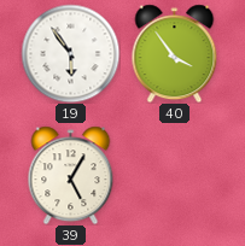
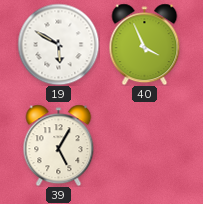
19: 5:54 -> 5:50
40: 3:54 -> 3:56
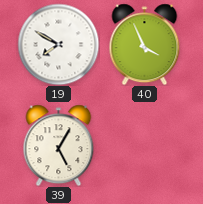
19: 5:50 -> 7:50
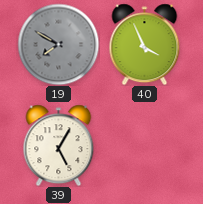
19 dial: white -> grey
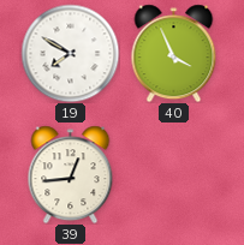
19 dial: grey -> white
39: 5:05 -> 12:44
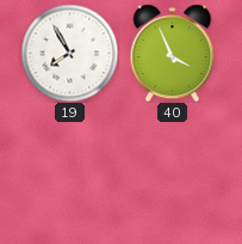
19: 7:50 -> 7:55
39: 12:44 -> none
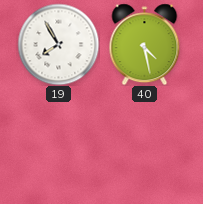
40: 3:56 -> 4:28
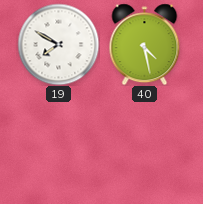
19: 7:55 -> 7:50
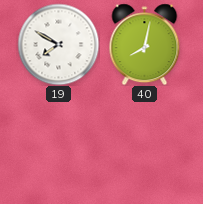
40: 4:28 -> 8:02
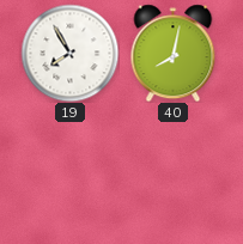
19: 7:50 -> 7:55
